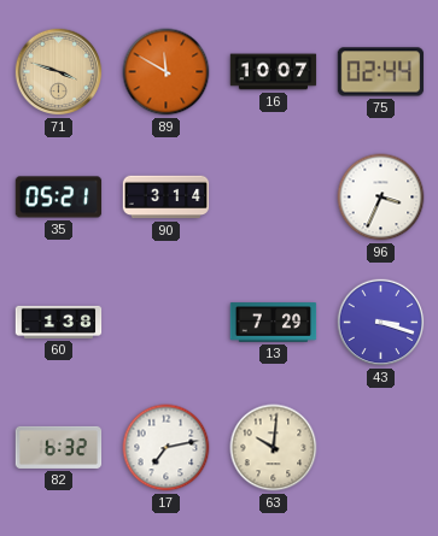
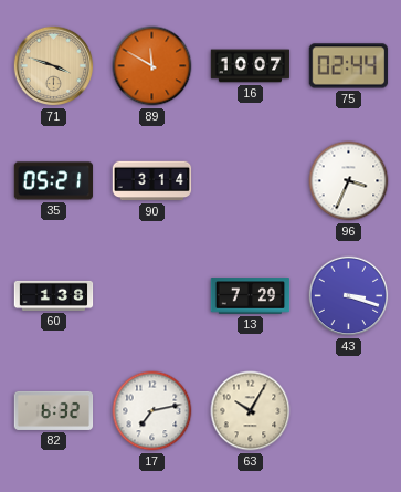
63: 10:01 -> 10:05
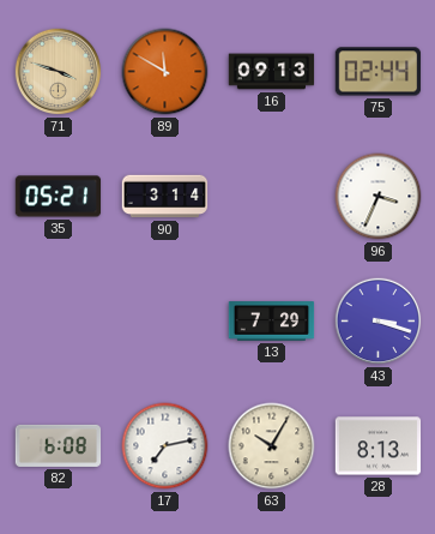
16: 10:07 -> 09:13
60: 1:38 -> none
82: 6:32 -> 6:08
28: none -> 8:13
